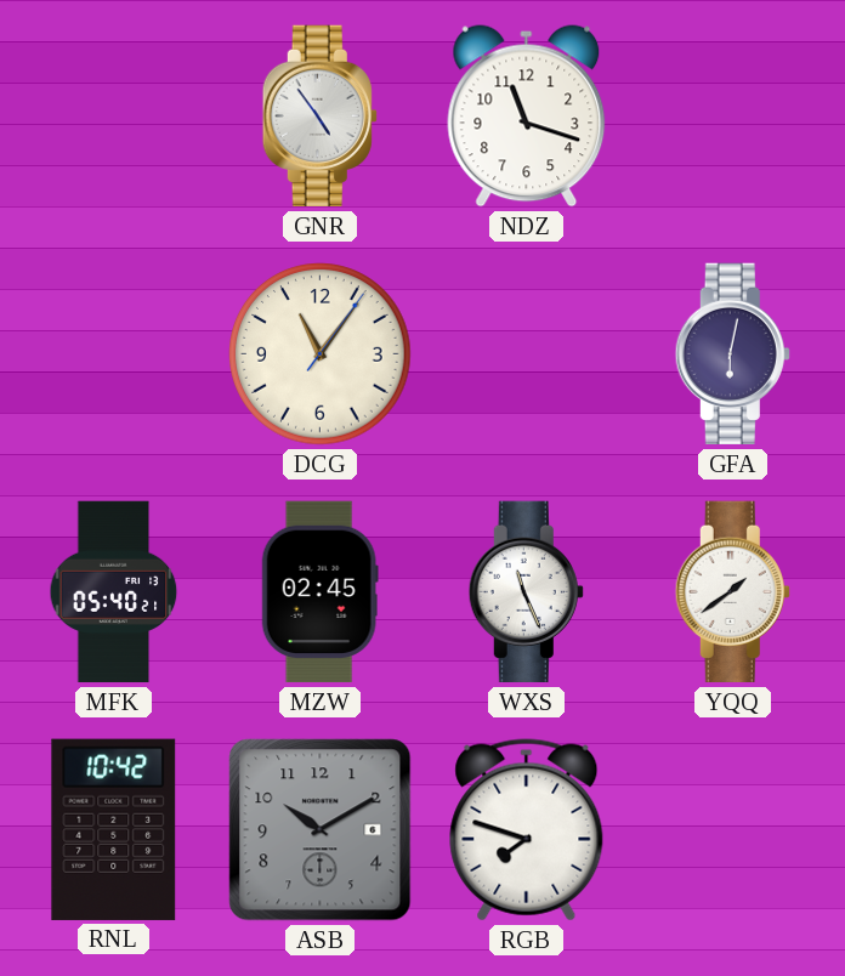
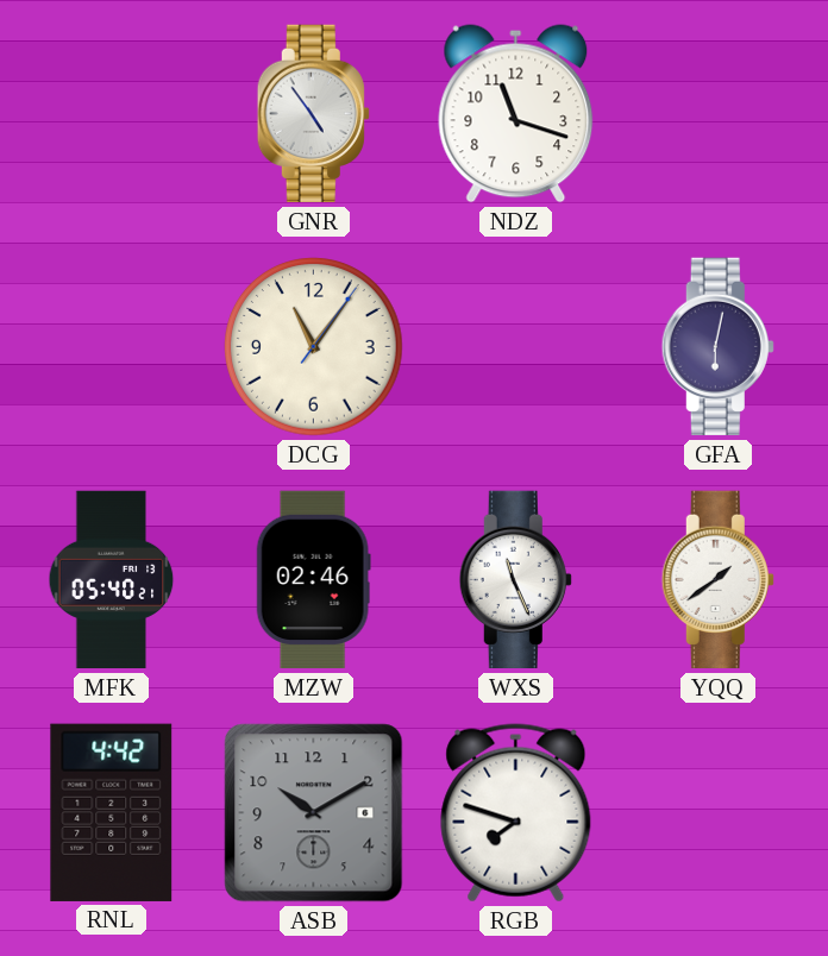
MZW: 02:45 -> 02:46
RNL: 10:42 -> 4:42
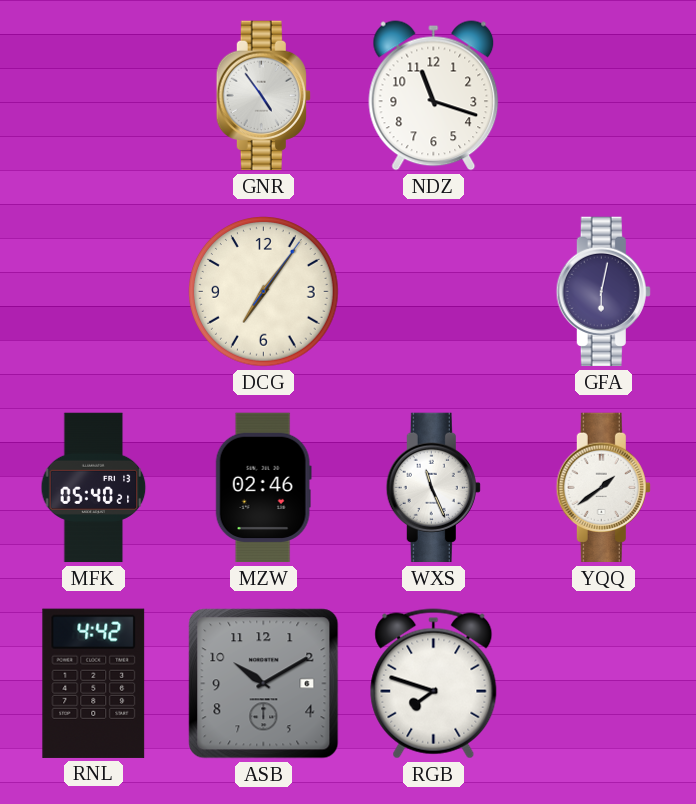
DCG: 11:06 -> 7:06
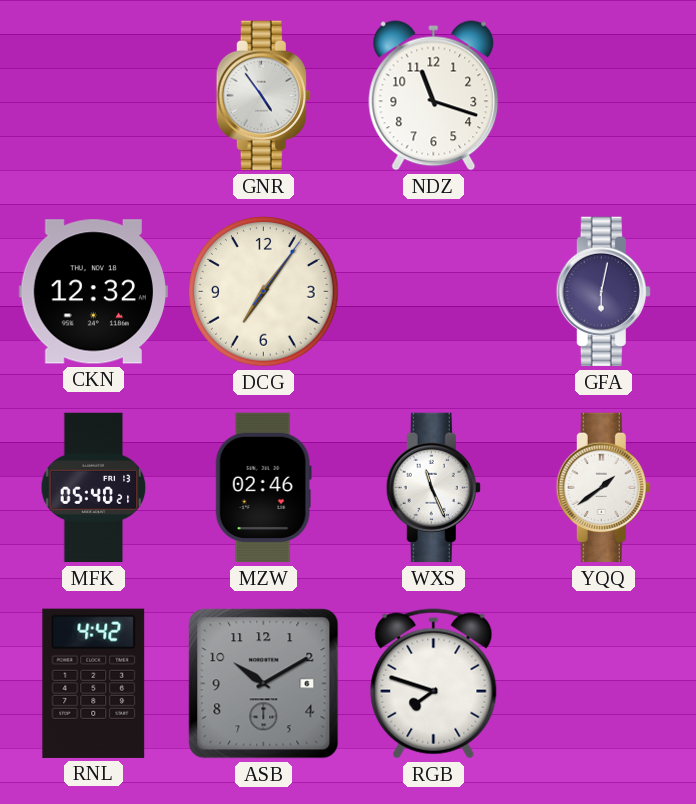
CKN: none -> 12:32
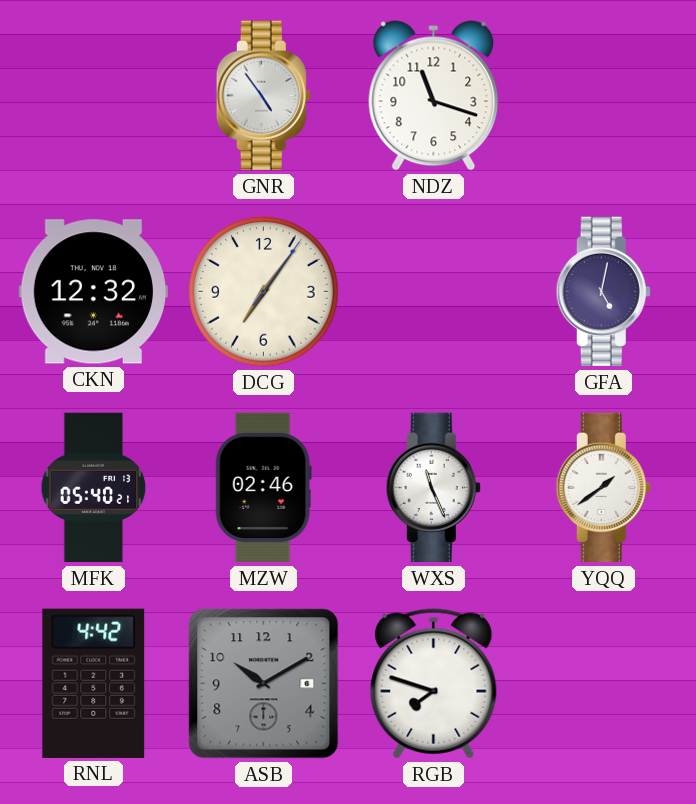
GFA: 6:02 -> 5:02
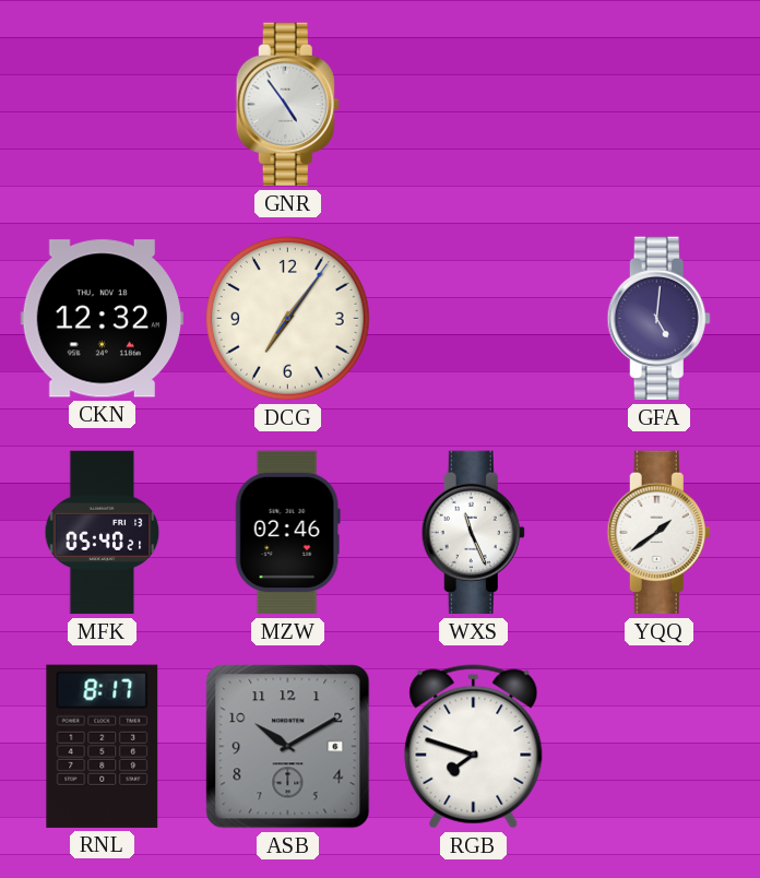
NDZ: 11:18 -> none
GFA: 5:02 -> 5:01
RNL: 4:42 -> 8:17
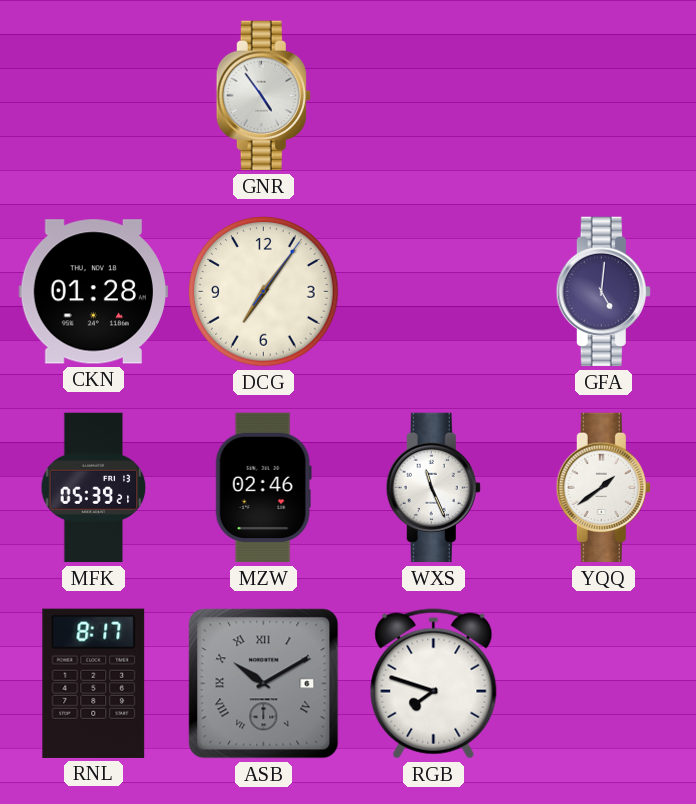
CKN: 12:32 -> 01:28
MFK: 05:40 -> 05:39
ASB numerals: Arabic -> Roman
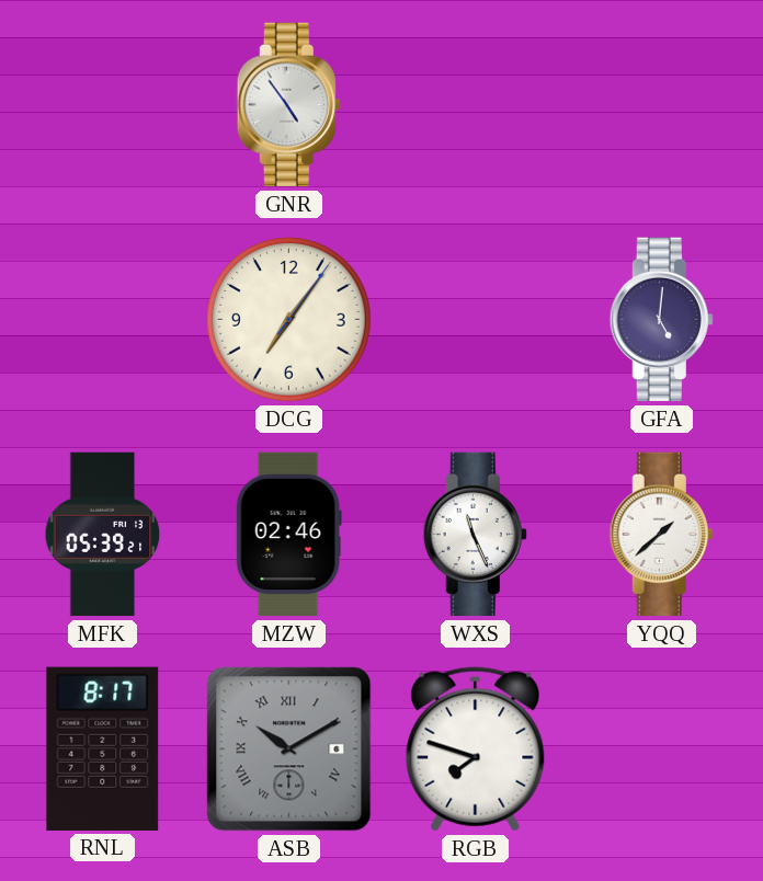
CKN: 01:28 -> none
YQQ: 1:39 -> 1:38
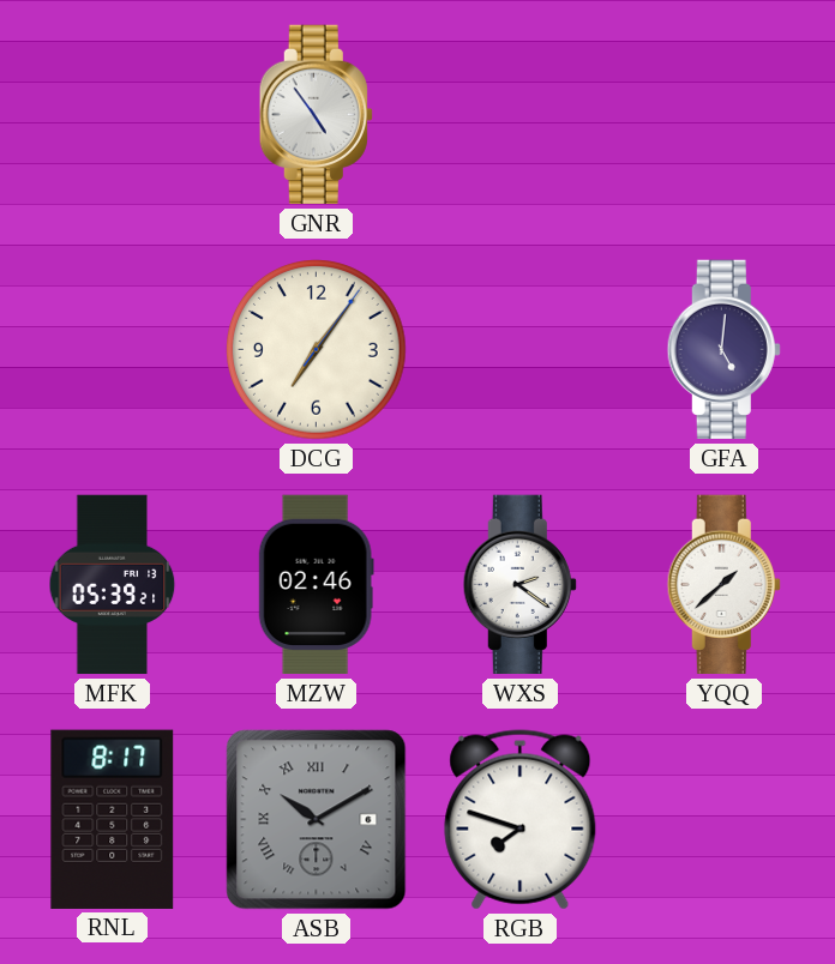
WXS: 11:26 -> 2:21
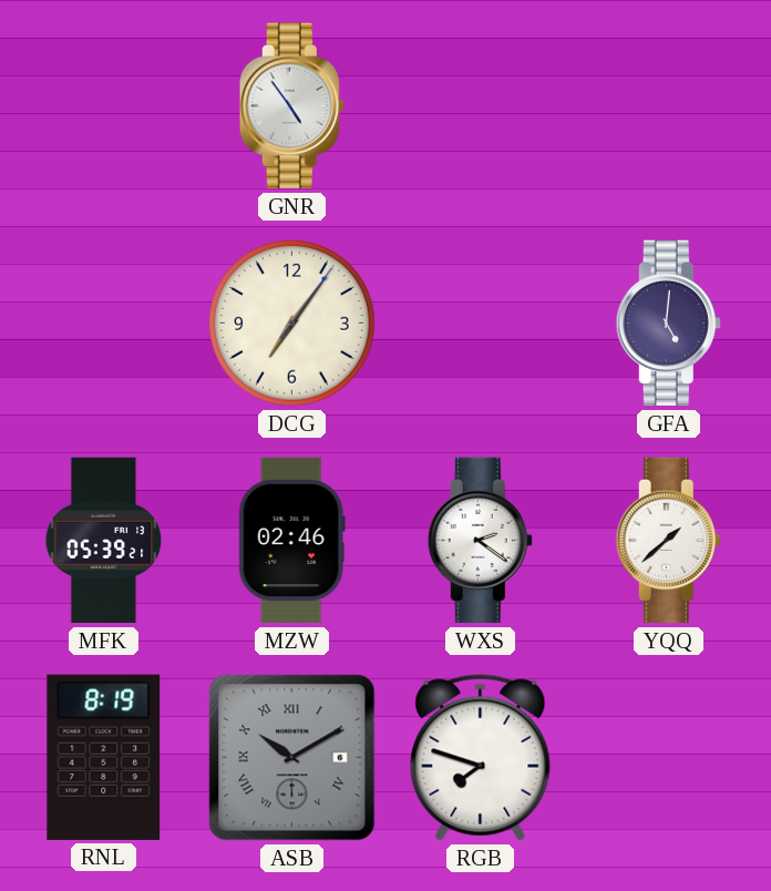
RNL: 8:17 -> 8:19
